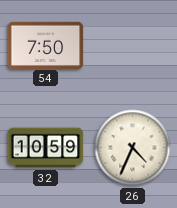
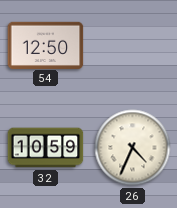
54: 7:50 -> 12:50
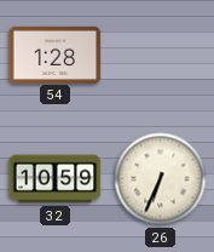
54: 12:50 -> 1:28
26: 4:34 -> 6:34
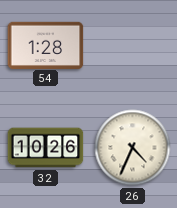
32: 10:59 -> 10:26
26: 6:34 -> 4:34
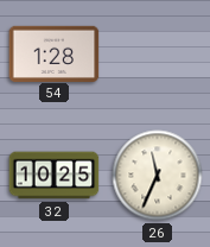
32: 10:26 -> 10:25
26: 4:34 -> 11:34
